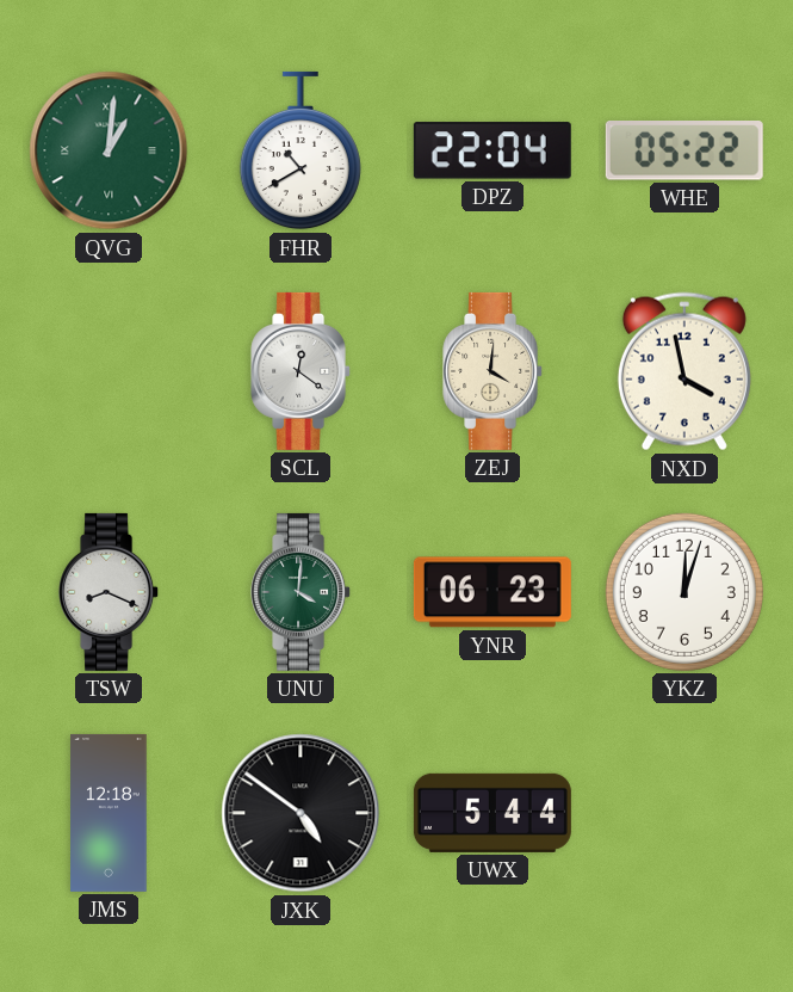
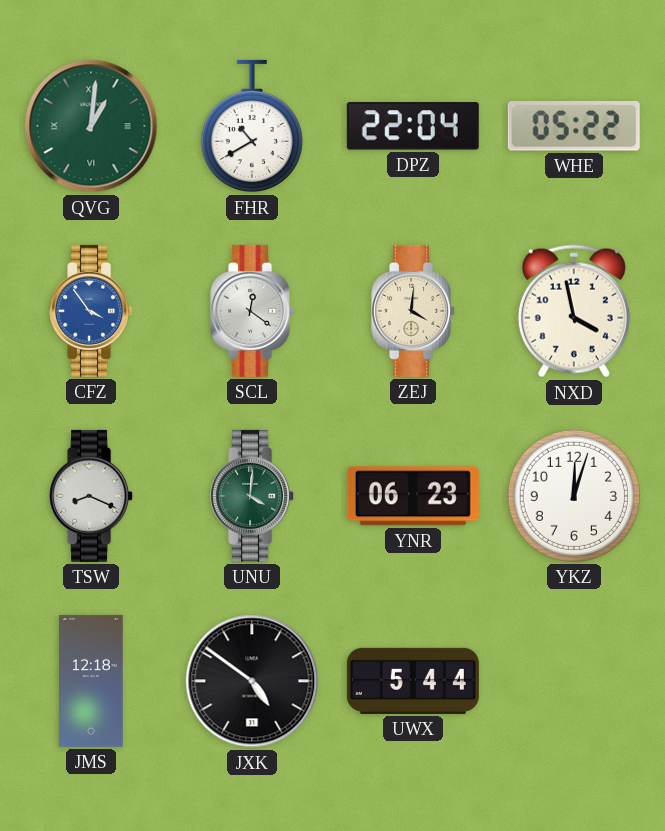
CFZ: none -> 3:54
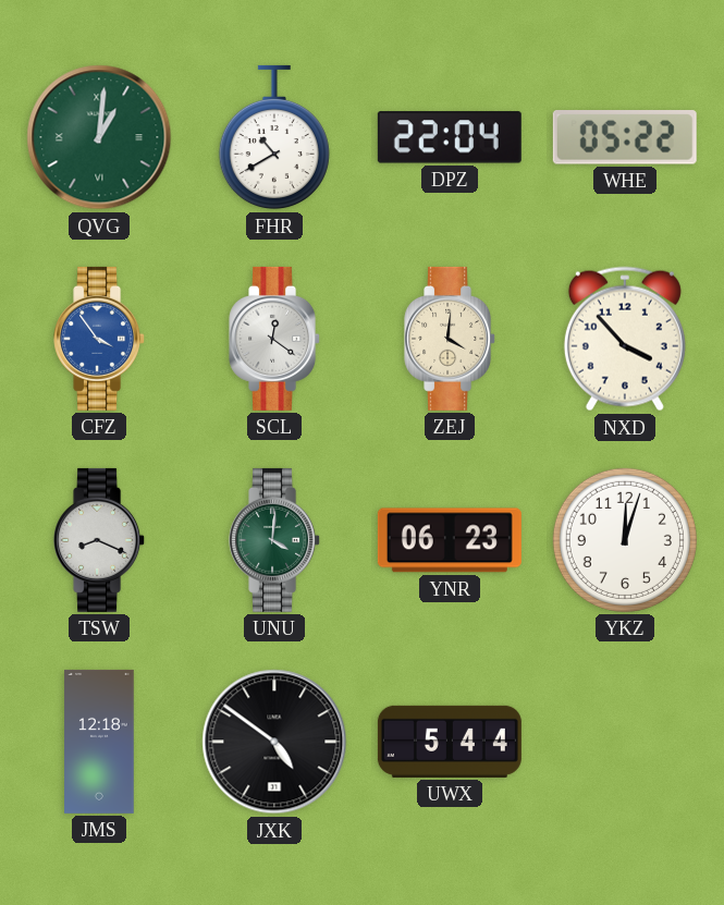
NXD: 3:58 -> 3:53
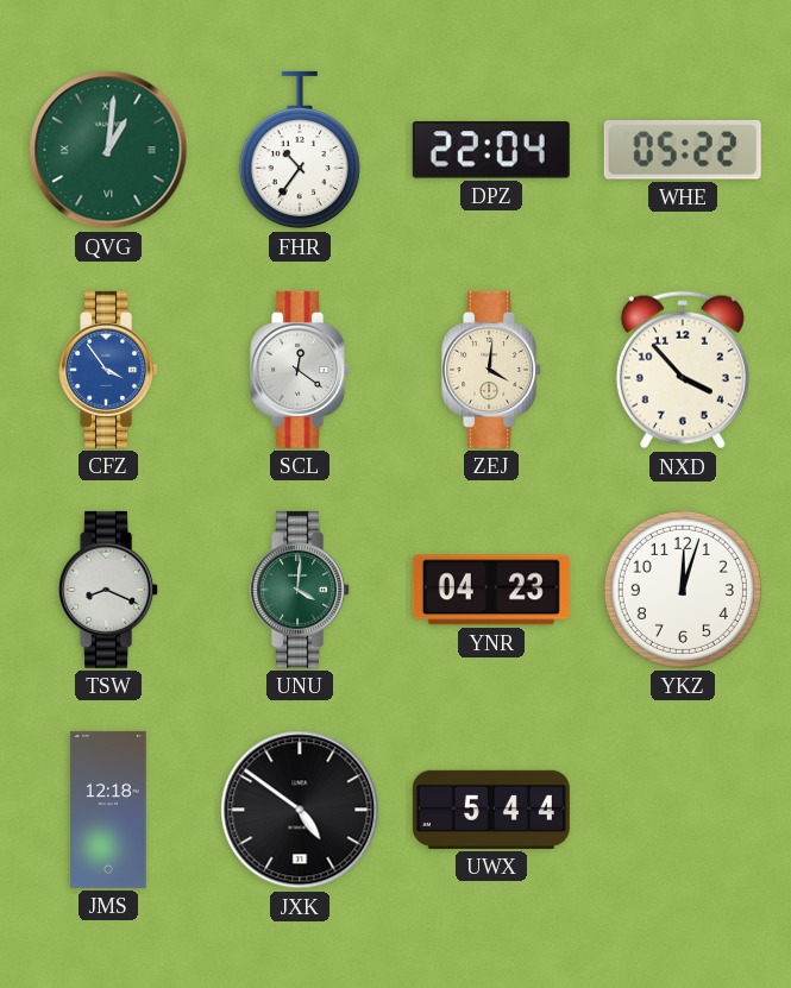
FHR: 10:40 -> 10:36
YNR: 06:23 -> 04:23
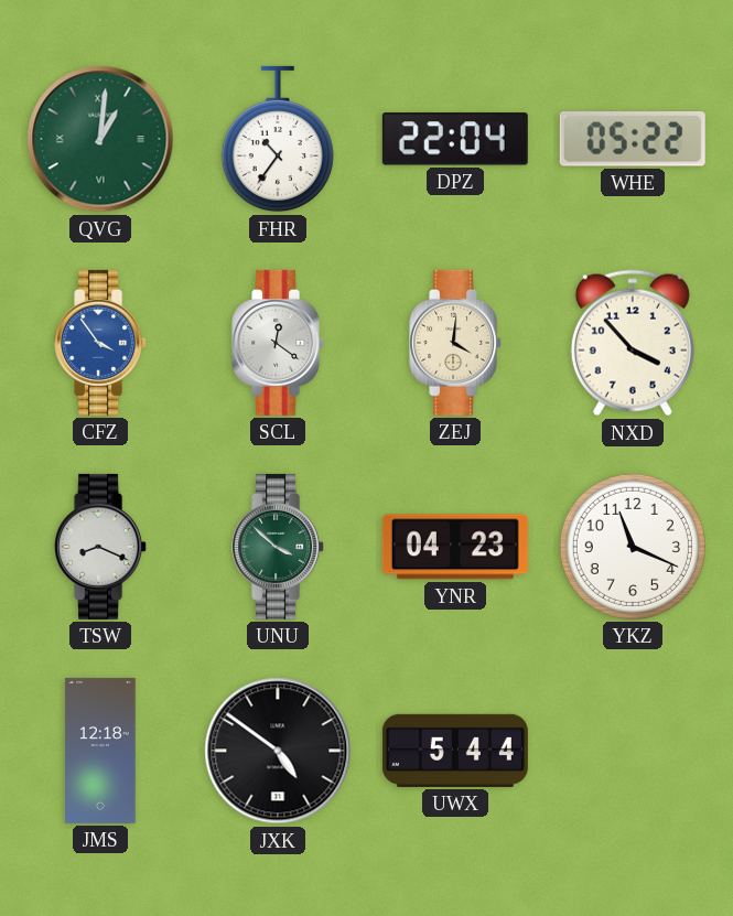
UNU: 4:01 -> 3:52
YKZ: 12:03 -> 11:19
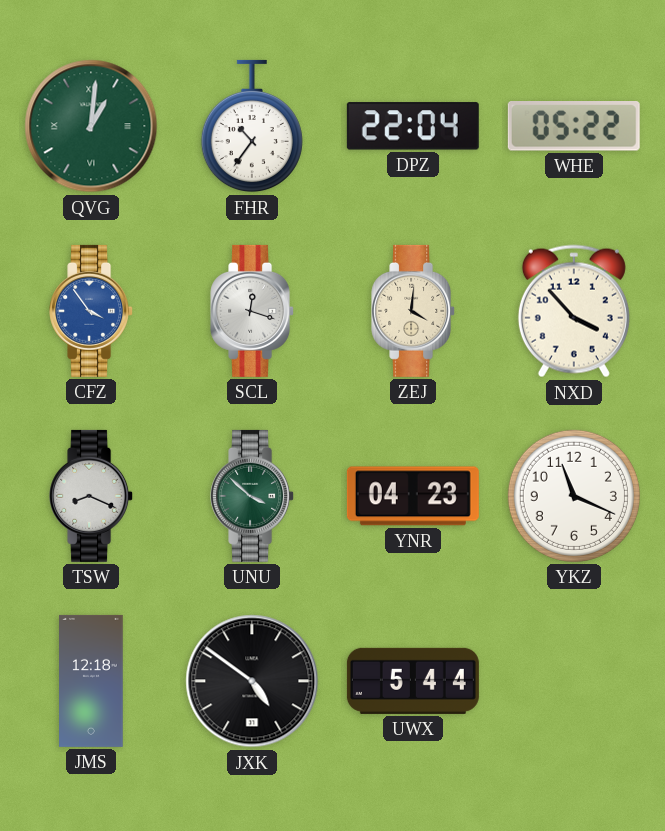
SCL: 12:21 -> 12:18
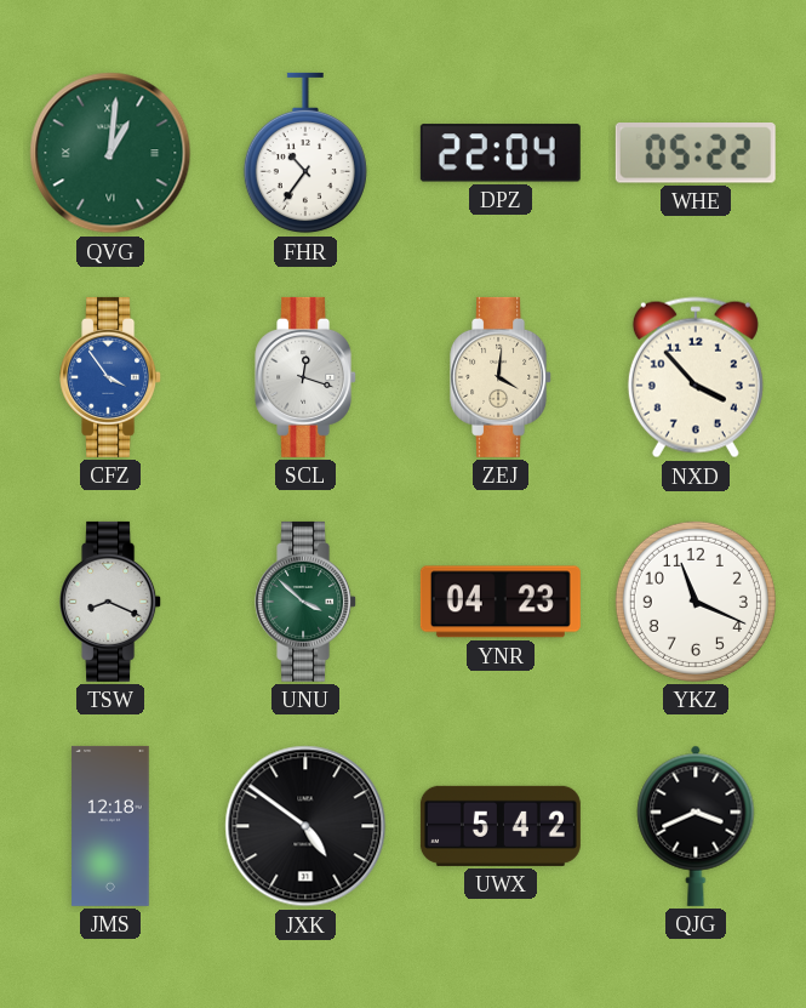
UWX: 5:44 -> 5:42
QJG: none -> 3:41
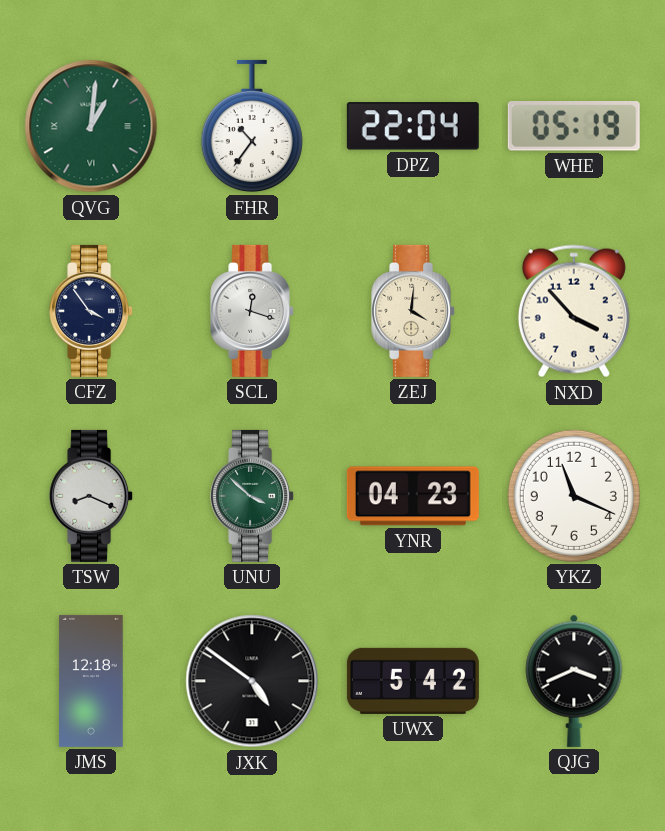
WHE: 05:22 -> 05:19
CFZ dial: blue -> navy
